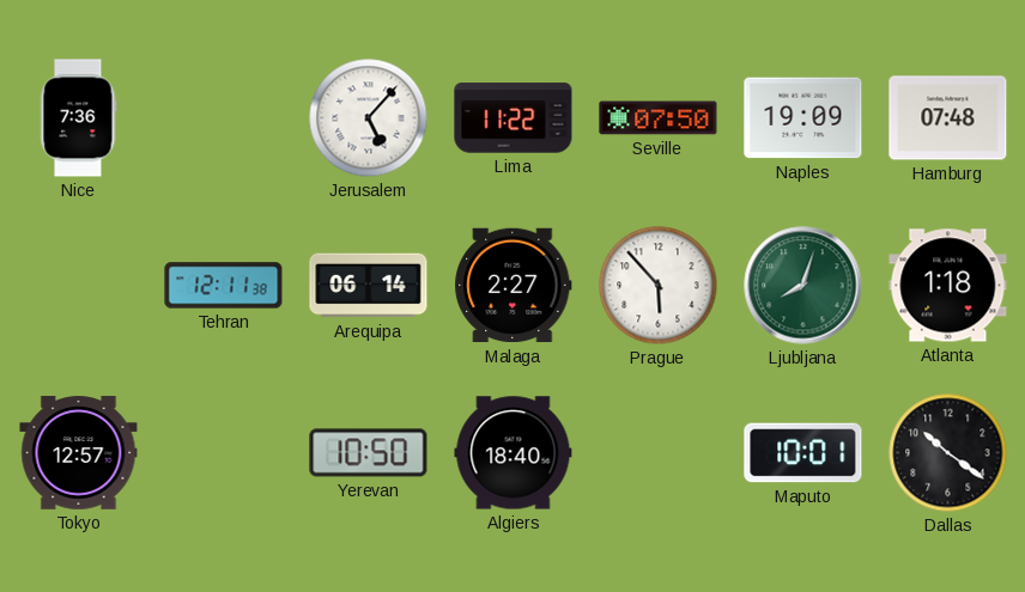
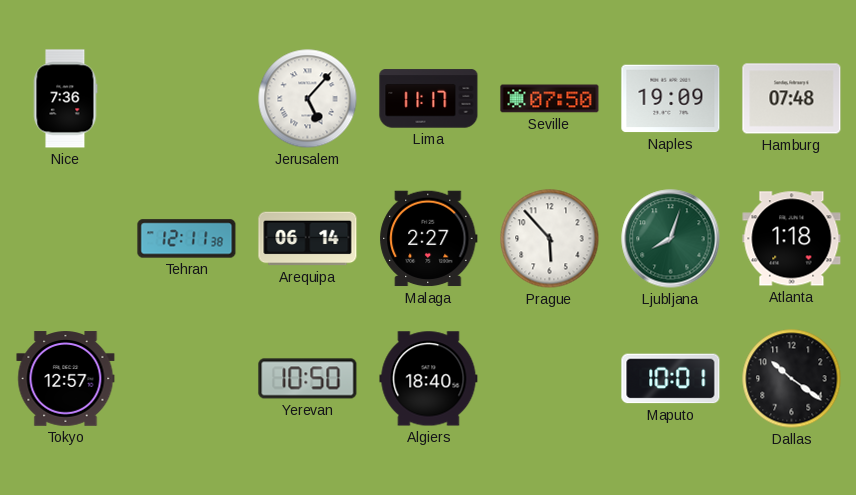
Lima: 11:22 -> 11:17
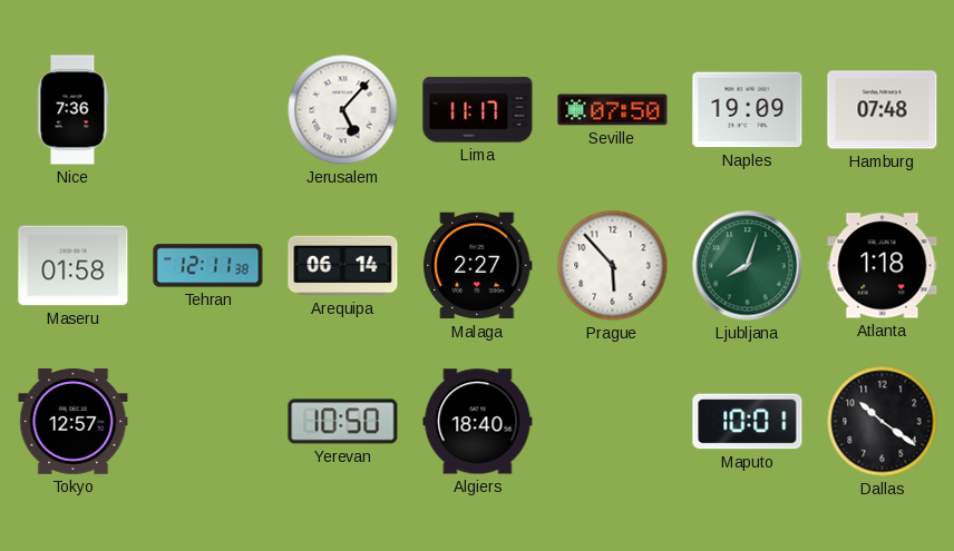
Maseru: none -> 01:58
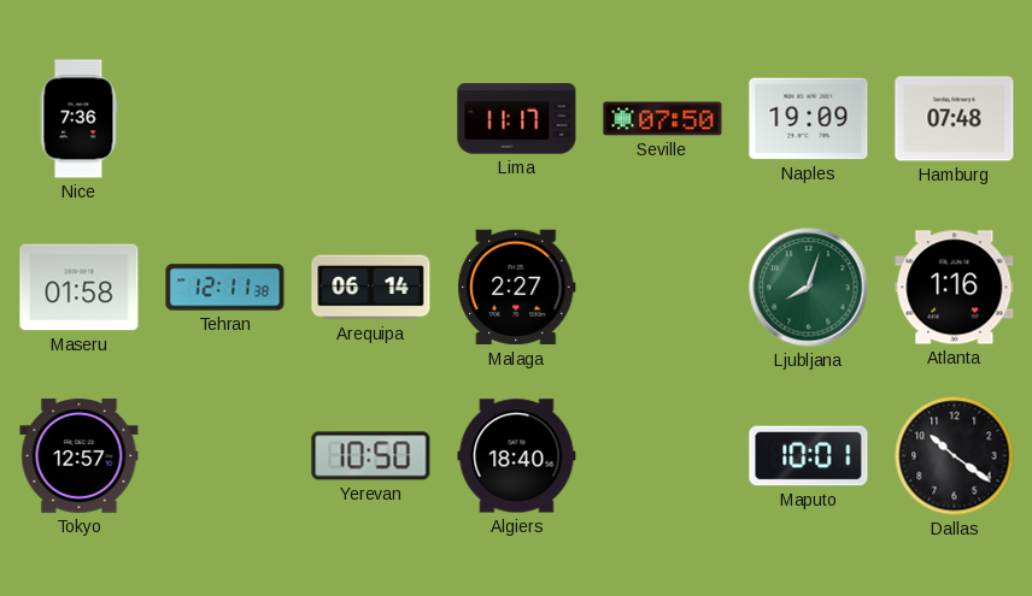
Jerusalem: 5:07 -> none
Prague: 5:53 -> none
Atlanta: 1:18 -> 1:16
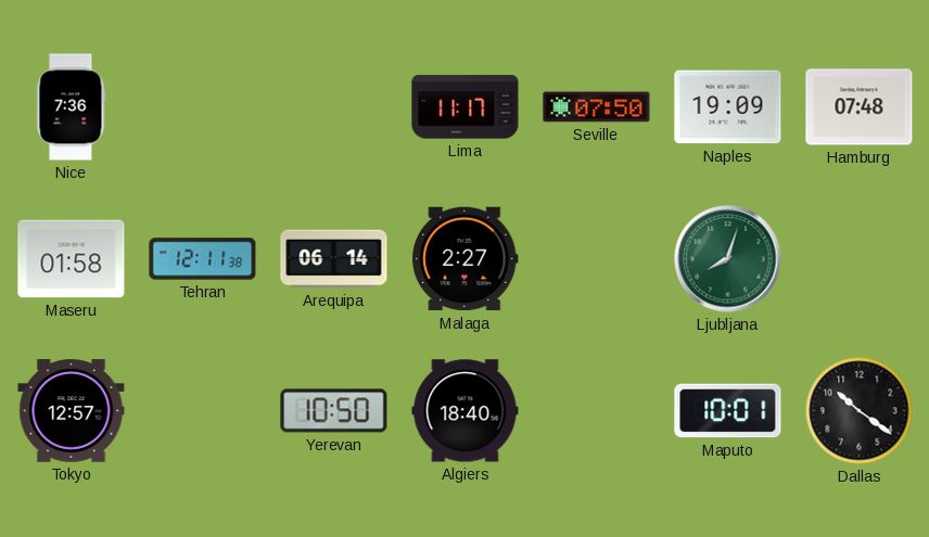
Atlanta: 1:16 -> none
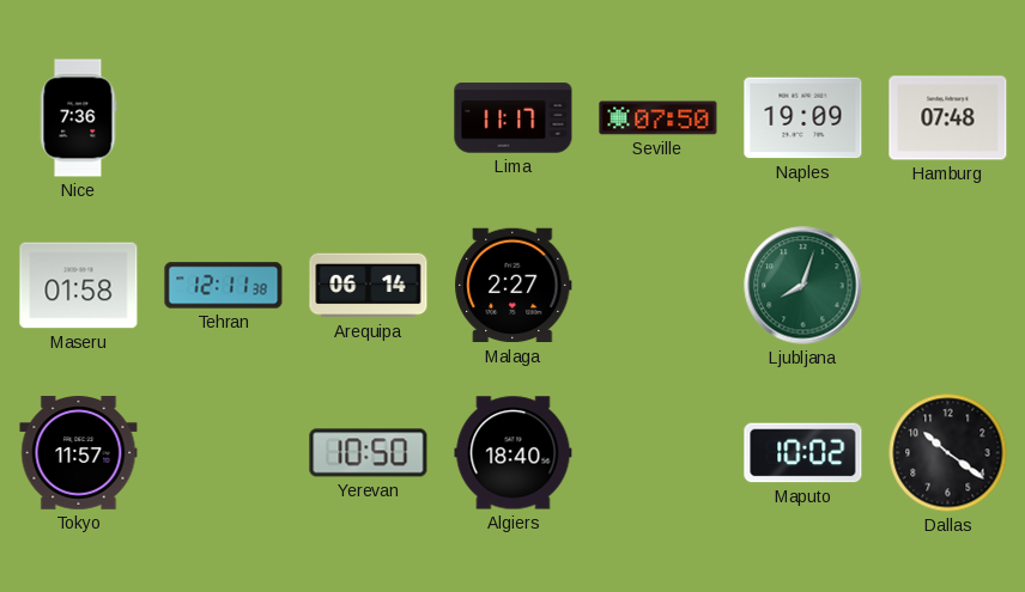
Tokyo: 12:57 -> 11:57
Maputo: 10:01 -> 10:02
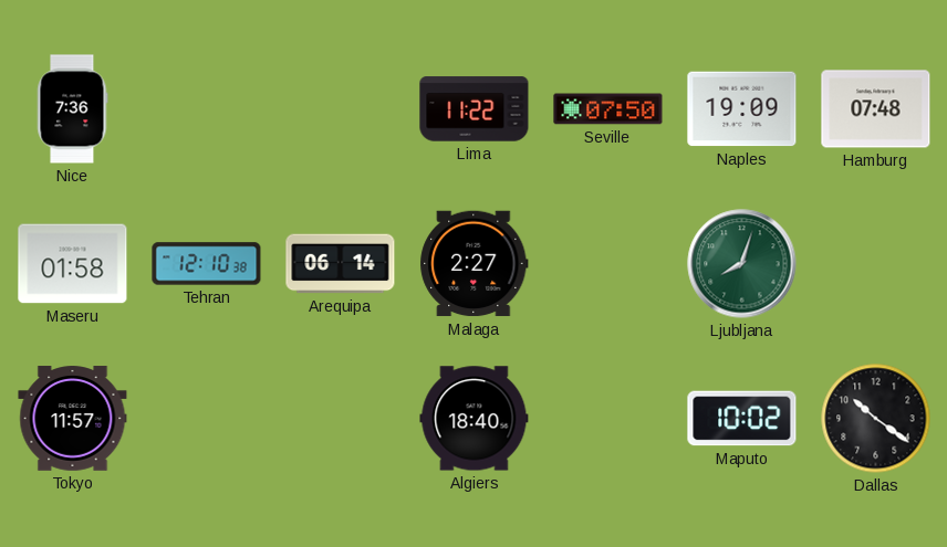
Lima: 11:17 -> 11:22
Tehran: 12:11 -> 12:10
Yerevan: 10:50 -> none
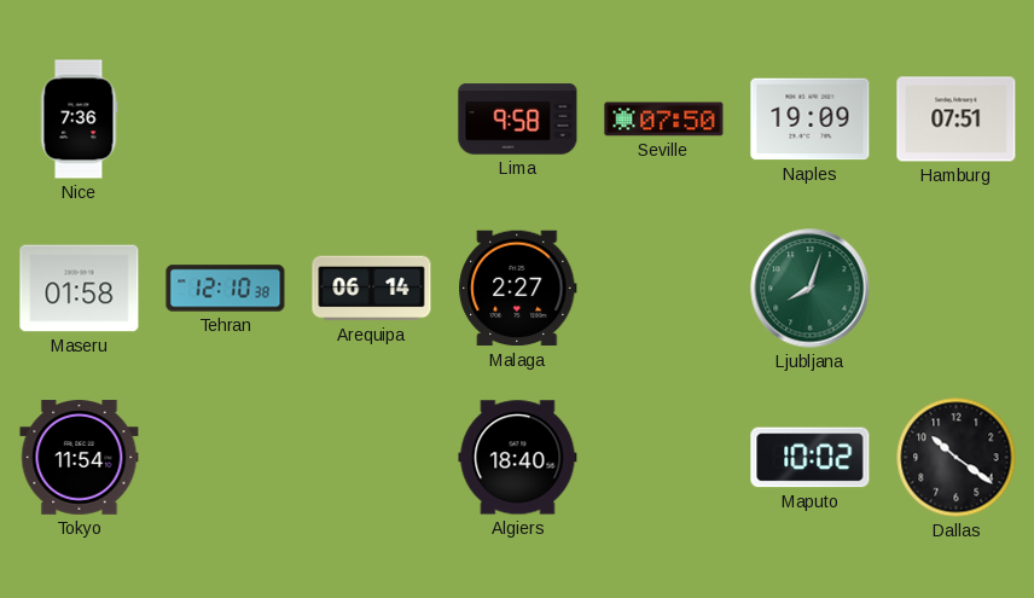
Lima: 11:22 -> 9:58
Hamburg: 07:48 -> 07:51
Tokyo: 11:57 -> 11:54
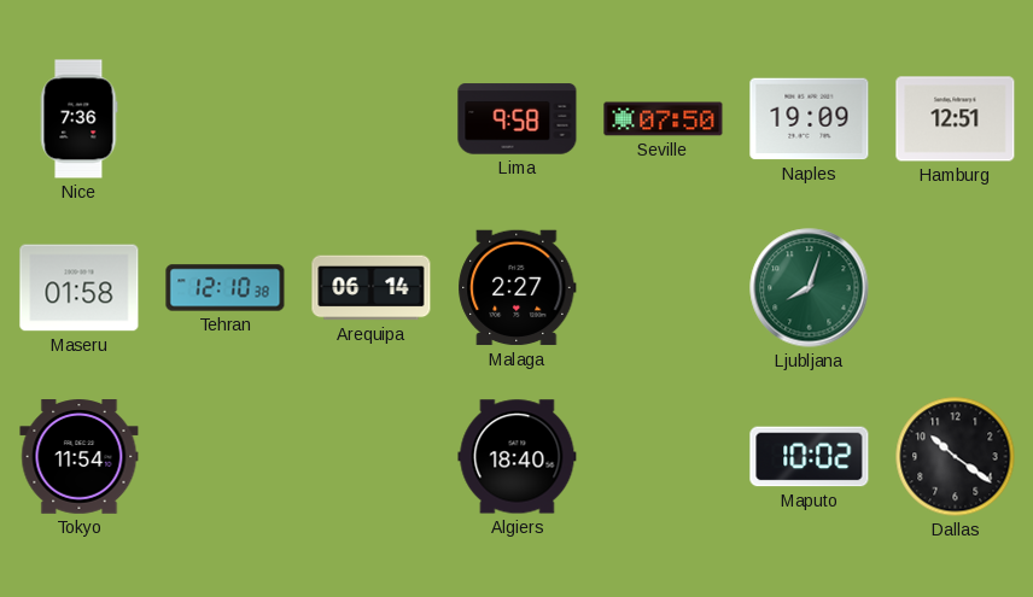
Hamburg: 07:51 -> 12:51
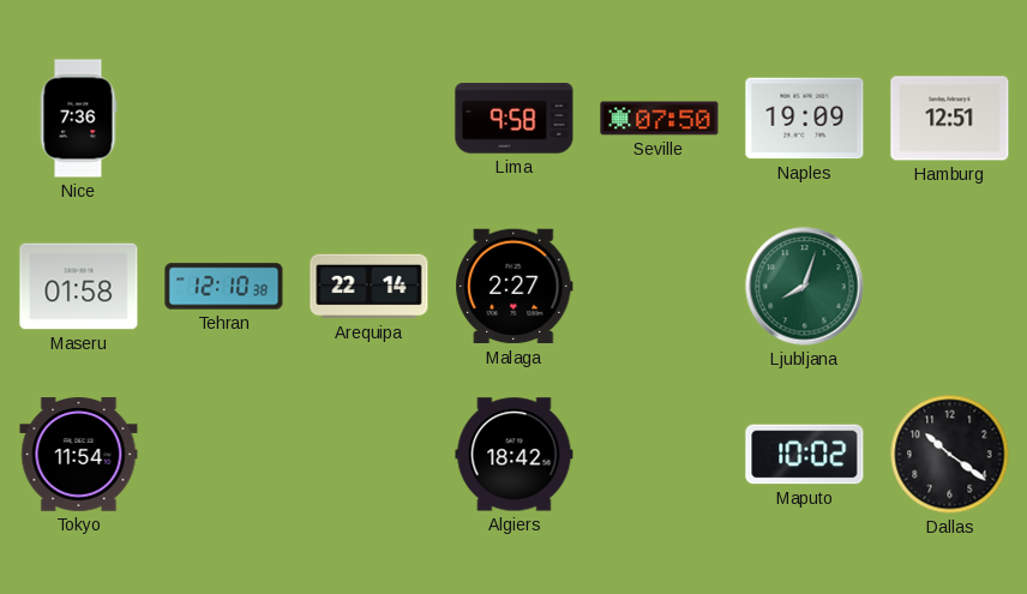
Arequipa: 06:14 -> 22:14
Algiers: 18:40 -> 18:42
